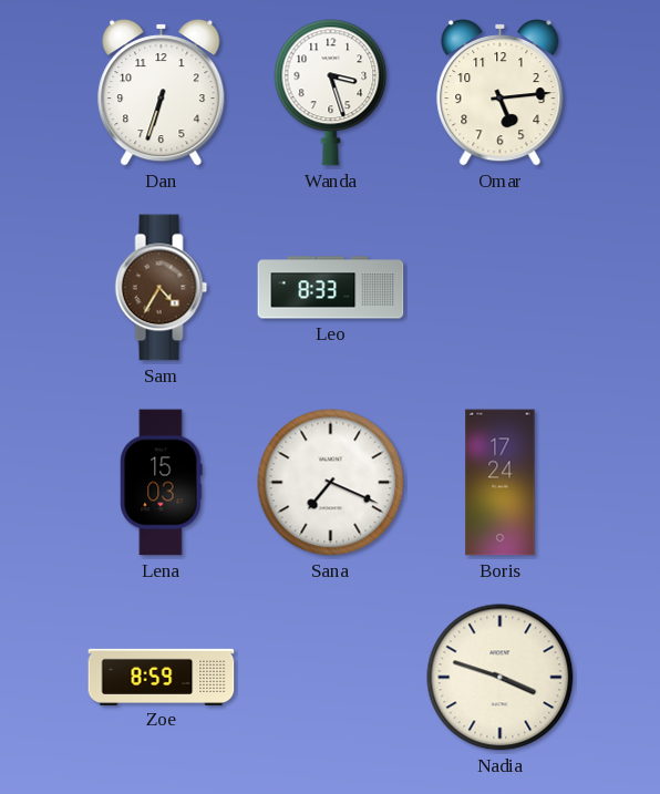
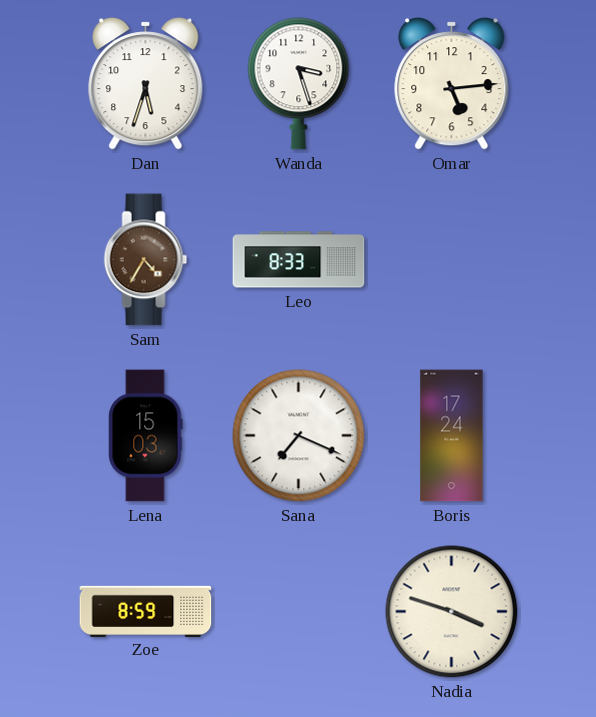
Dan: 6:33 -> 5:33
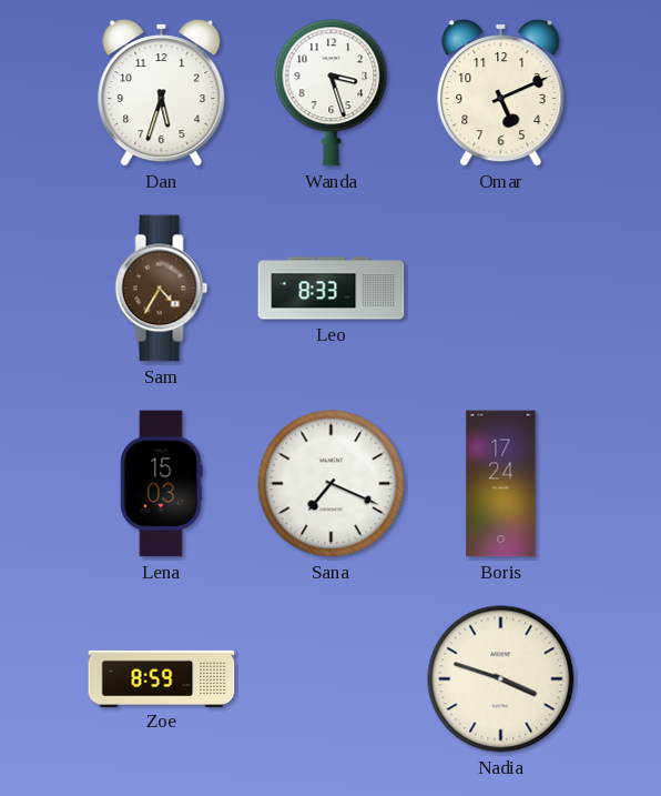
Omar: 5:14 -> 5:11
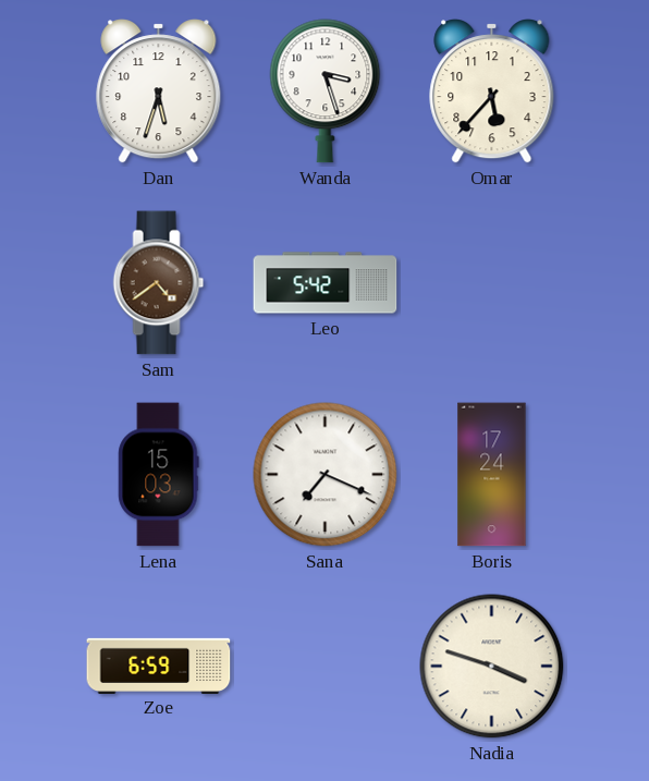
Omar: 5:11 -> 5:37
Sam: 4:35 -> 4:39
Leo: 8:33 -> 5:42
Zoe: 8:59 -> 6:59
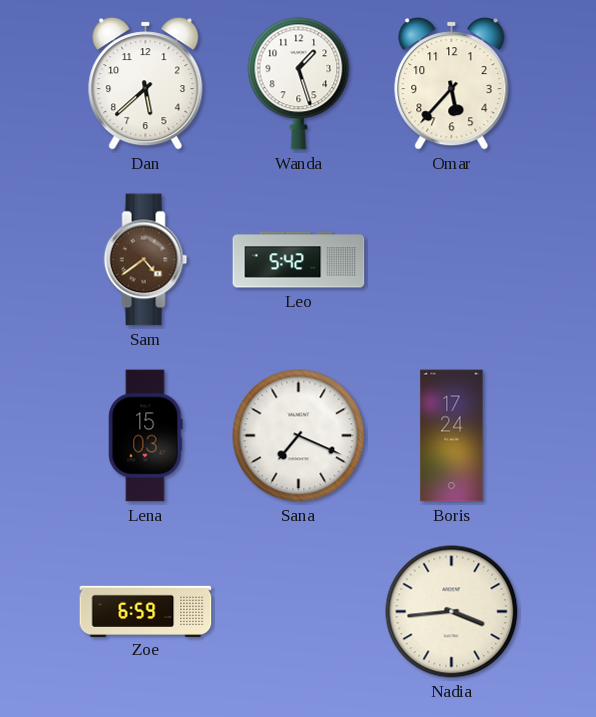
Dan: 5:33 -> 5:38
Wanda: 3:27 -> 1:27
Nadia: 3:48 -> 3:44
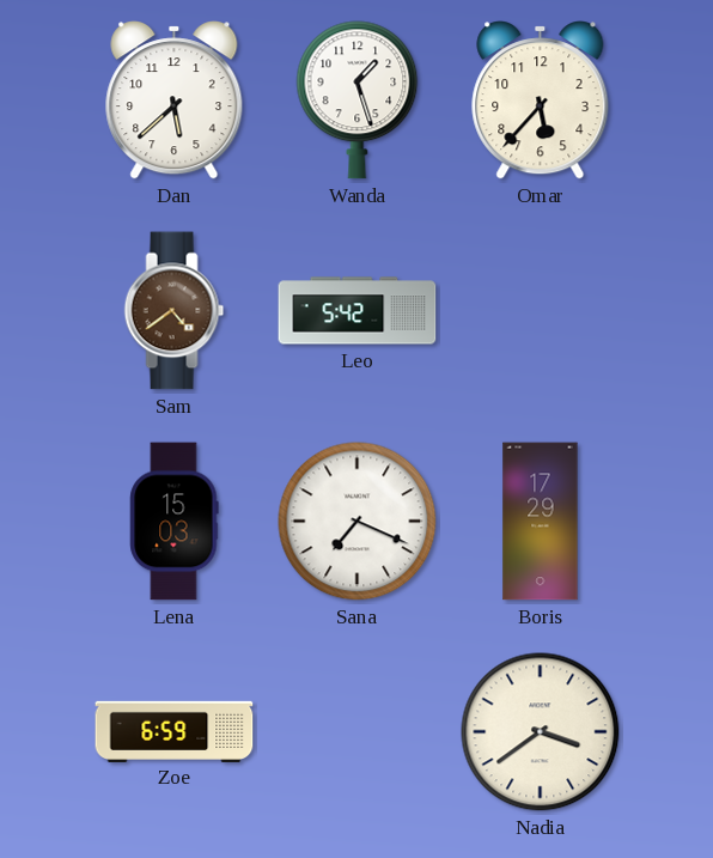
Boris: 17:24 -> 17:29
Nadia: 3:44 -> 3:39
